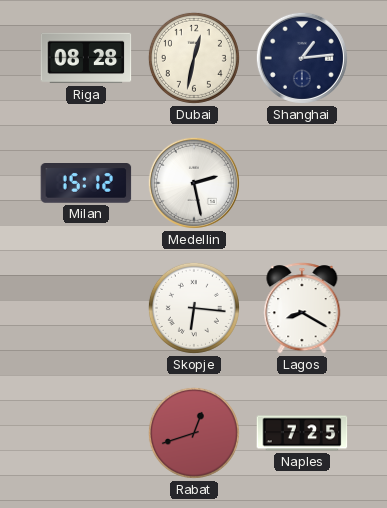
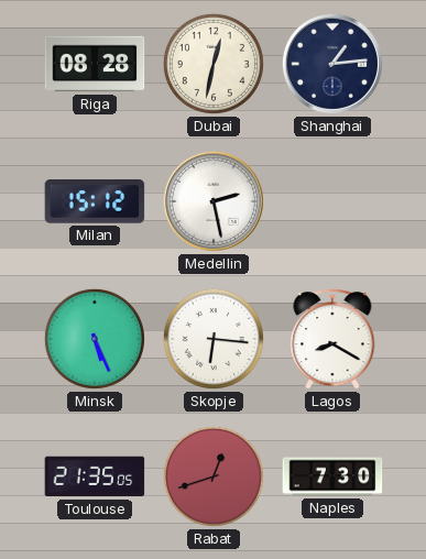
Minsk: none -> 5:26
Toulouse: none -> 21:35
Naples: 7:25 -> 7:30
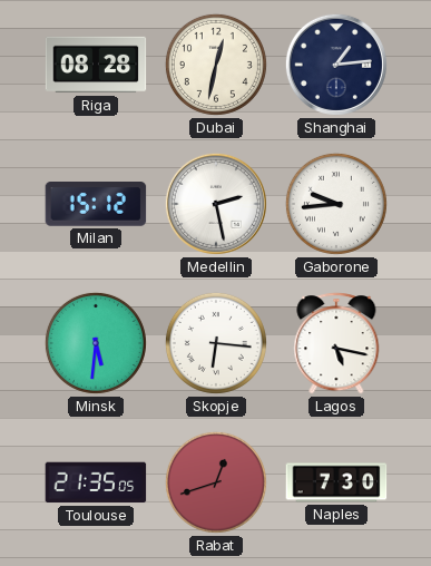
Gaborone: none -> 9:44
Minsk: 5:26 -> 5:31
Lagos: 8:20 -> 5:17
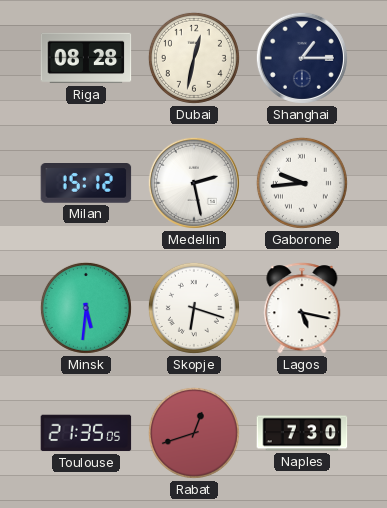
Shanghai: 1:14 -> 1:15
Skopje: 6:16 -> 6:18
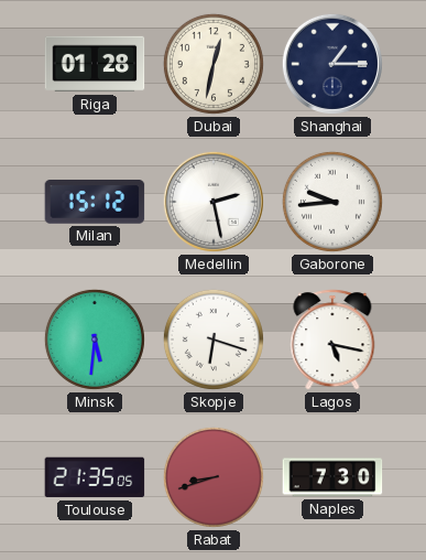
Riga: 08:28 -> 01:28
Rabat: 12:42 -> 8:42
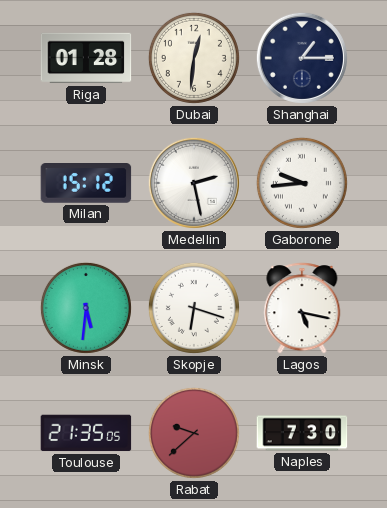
Dubai: 12:32 -> 12:31
Rabat: 8:42 -> 9:38
